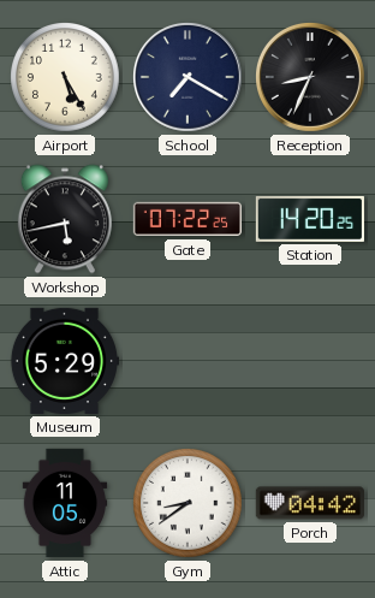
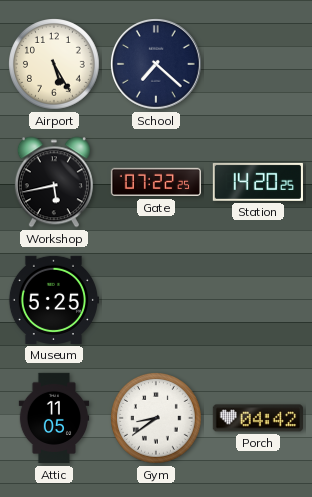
School: 7:20 -> 7:22
Reception: 8:34 -> none
Museum: 5:29 -> 5:25
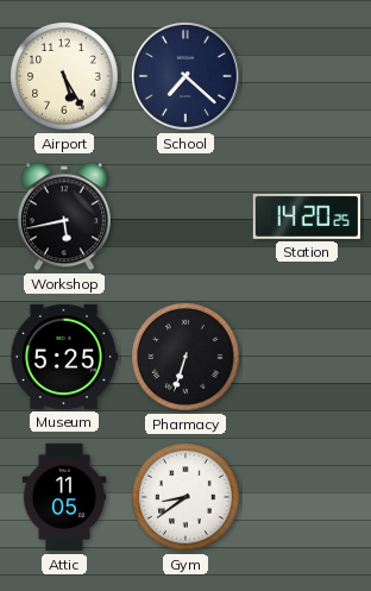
Gate: 07:22 -> none
Pharmacy: none -> 6:33
Porch: 04:42 -> none
